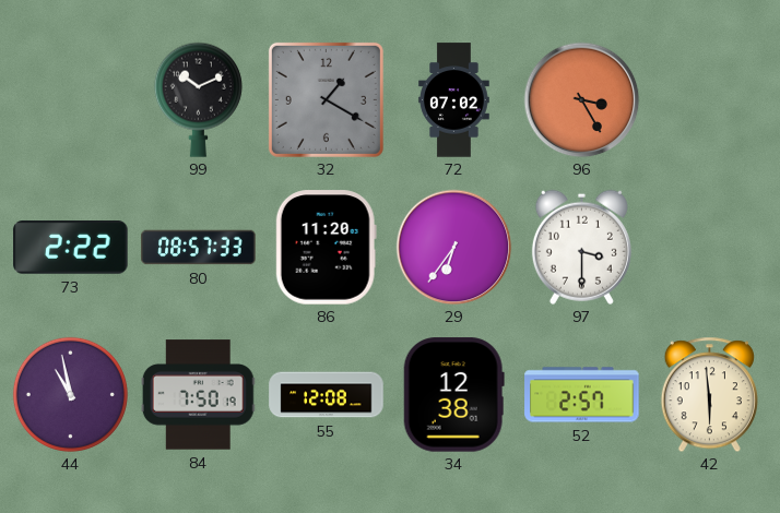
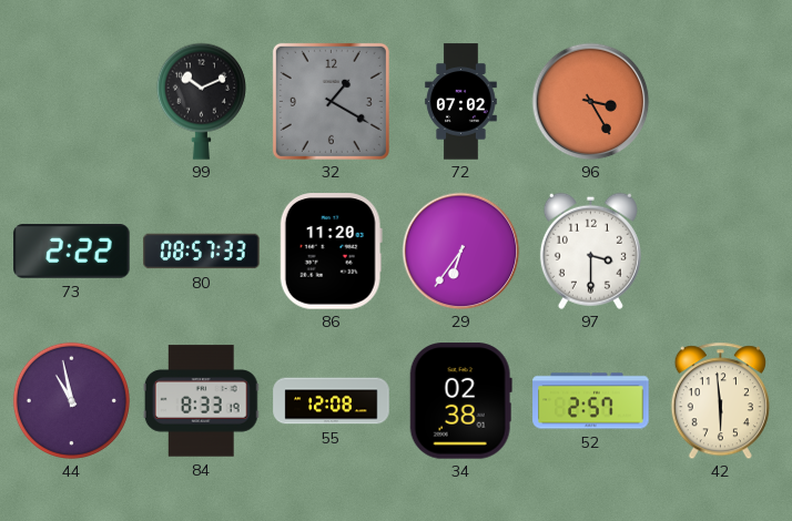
84: 7:50 -> 8:33
34: 12:38 -> 02:38
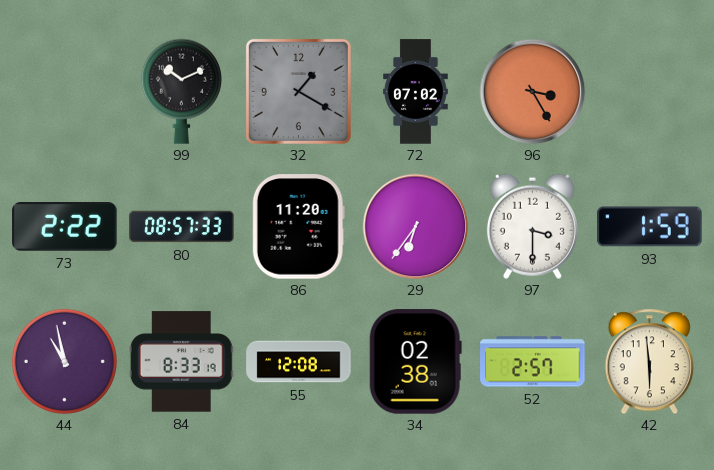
93: none -> 1:59
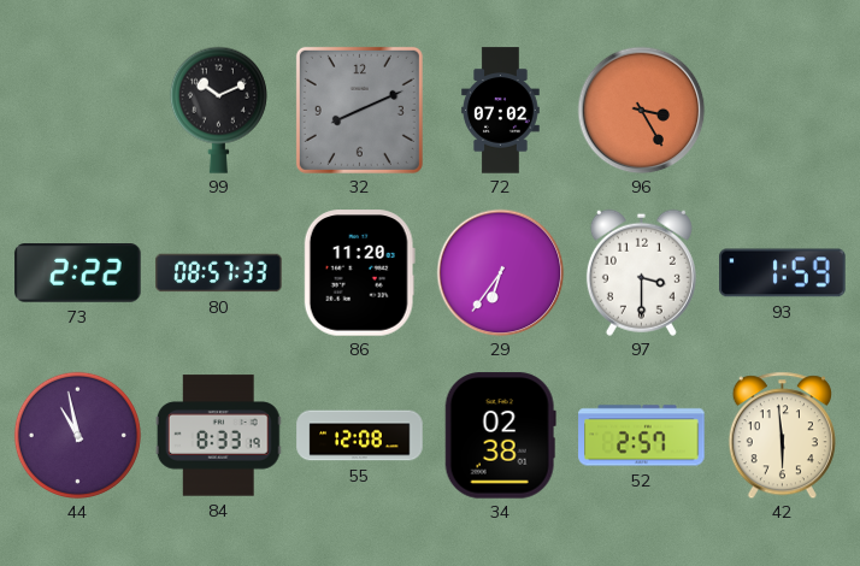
32: 1:20 -> 8:11
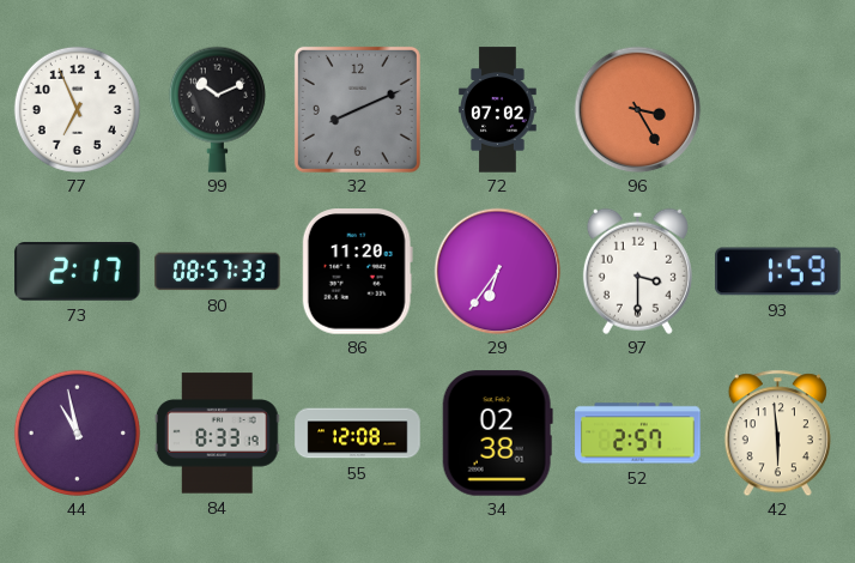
77: none -> 6:56
73: 2:22 -> 2:17
